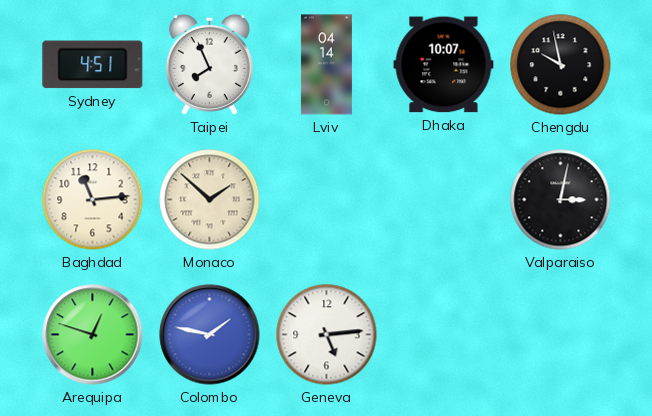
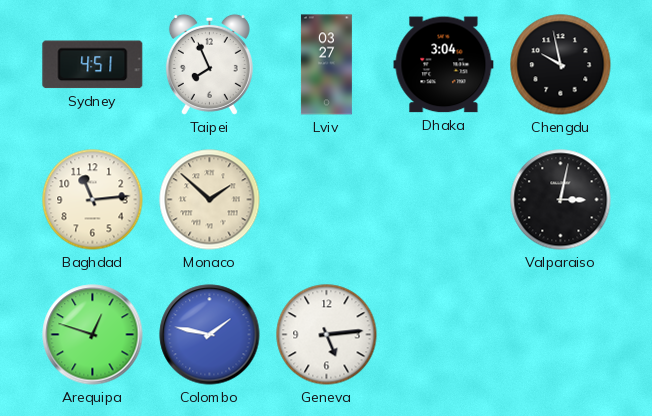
Lviv: 04:14 -> 03:27
Dhaka: 10:07 -> 3:04
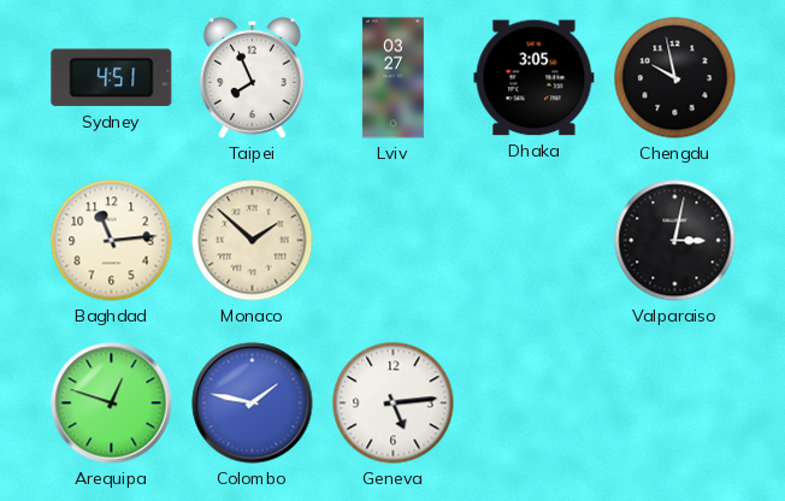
Dhaka: 3:04 -> 3:05
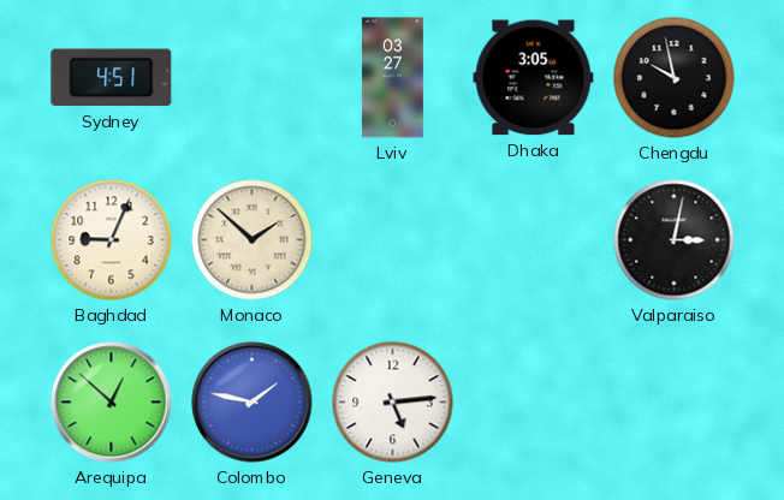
Taipei: 7:56 -> none
Baghdad: 11:14 -> 9:04
Arequipa: 12:48 -> 12:52
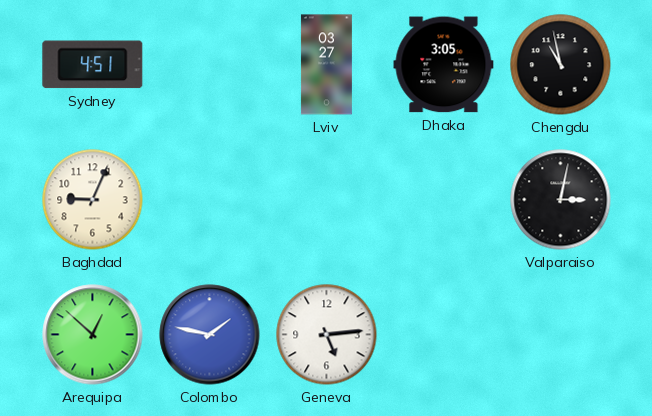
Chengdu: 9:58 -> 10:58
Monaco: 1:52 -> none
